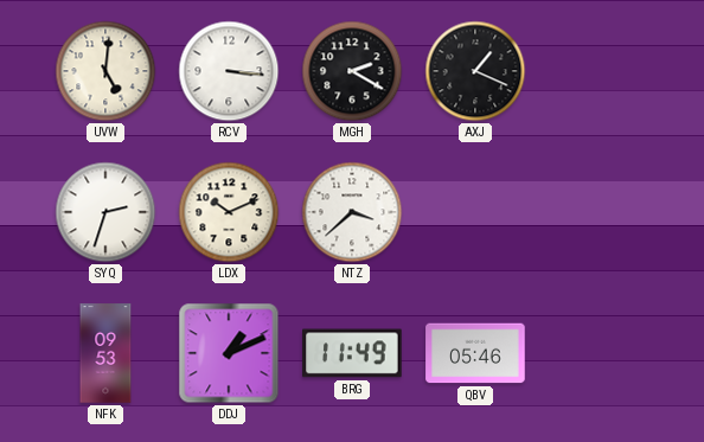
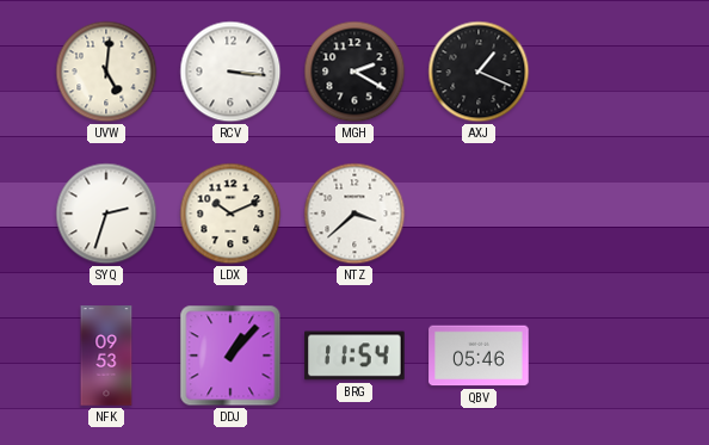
DDJ: 1:11 -> 1:07
BRG: 11:49 -> 11:54
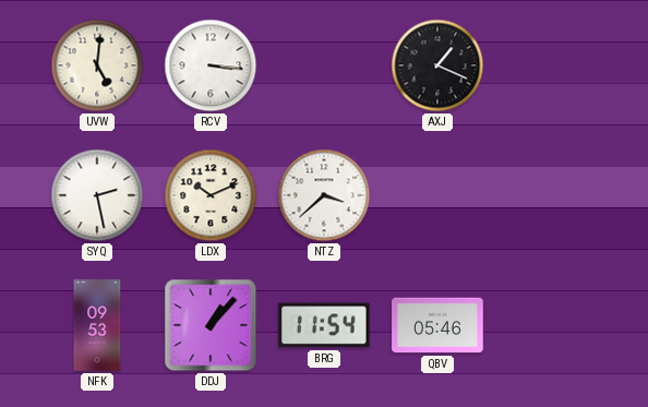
MGH: 2:20 -> none
SYQ: 2:33 -> 2:28
